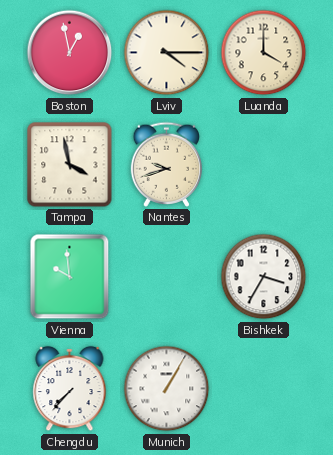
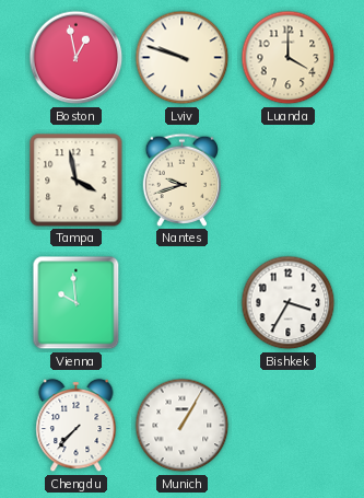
Lviv: 4:15 -> 9:48
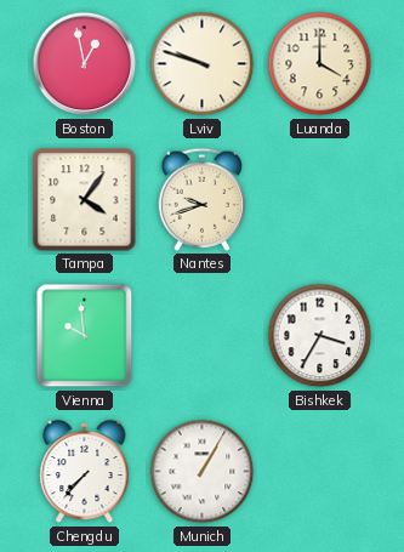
Tampa: 3:58 -> 4:06
